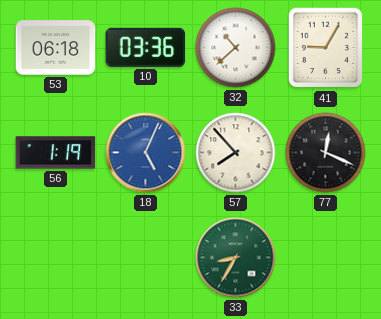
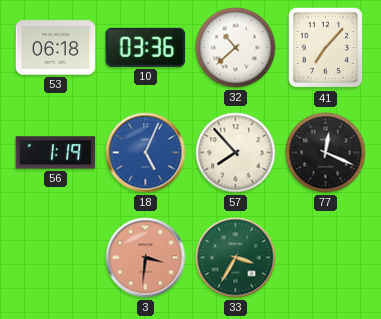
41: 9:05 -> 7:07
3: none -> 3:31
33: 8:35 -> 3:35
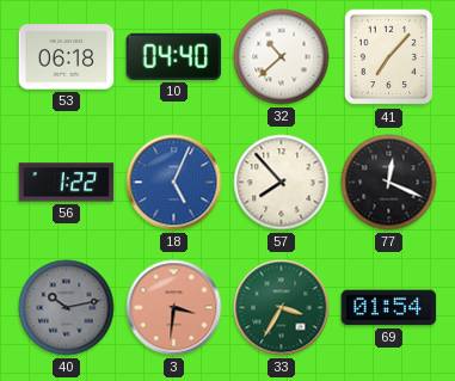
10: 03:36 -> 04:40
56: 1:19 -> 1:22
40: none -> 10:13
69: none -> 01:54
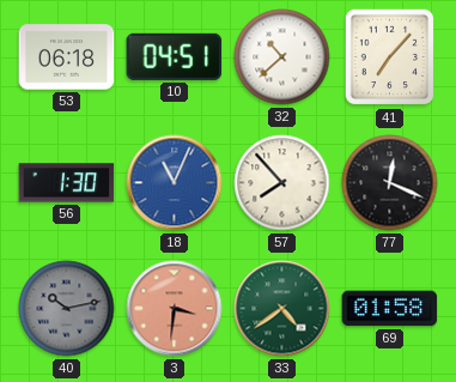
10: 04:40 -> 04:51
56: 1:22 -> 1:30
18: 5:04 -> 11:04
33: 3:35 -> 4:39
69: 01:54 -> 01:58
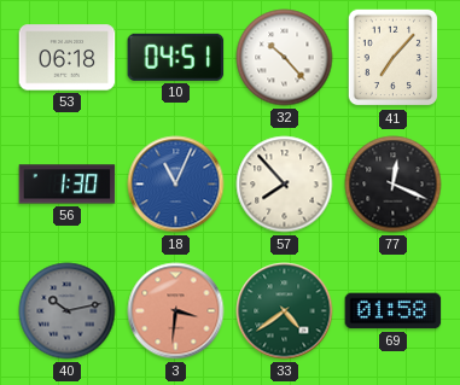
32: 10:38 -> 10:23
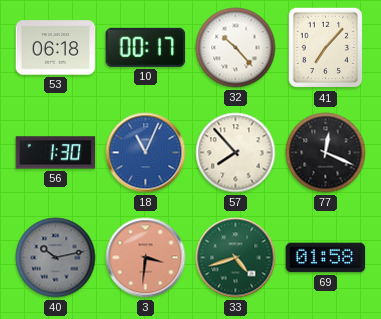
10: 04:51 -> 00:17
33: 4:39 -> 4:42
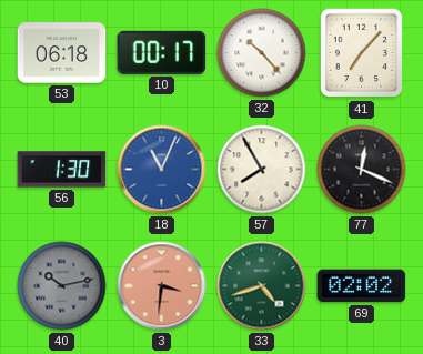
57: 7:53 -> 7:55
69: 01:58 -> 02:02
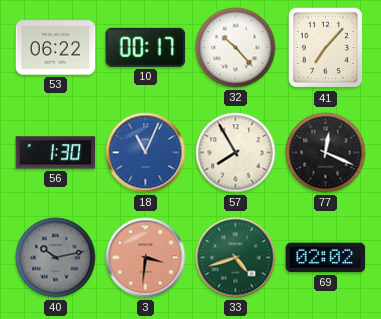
53: 06:18 -> 06:22
